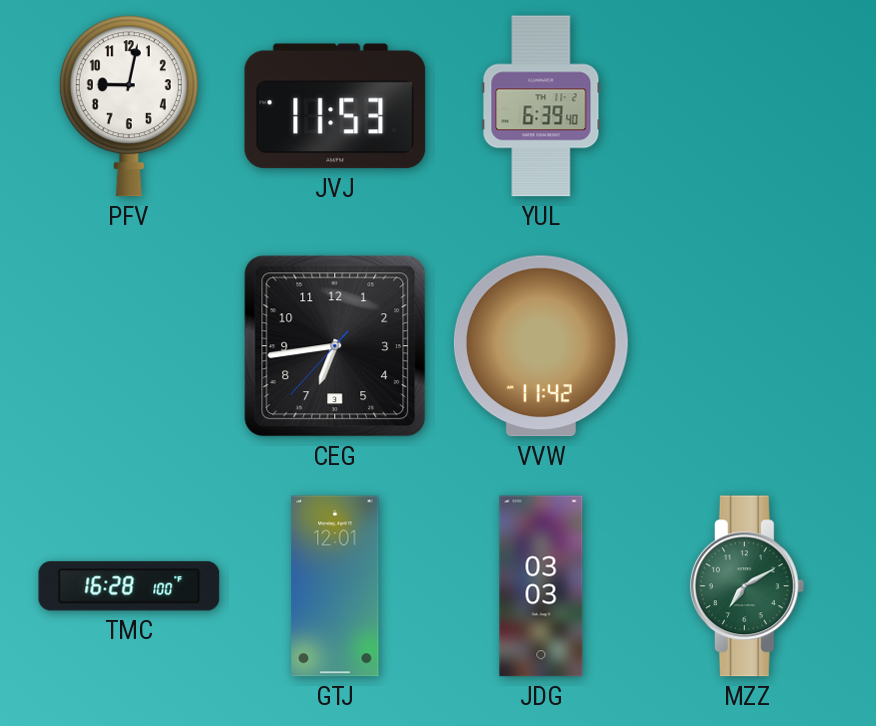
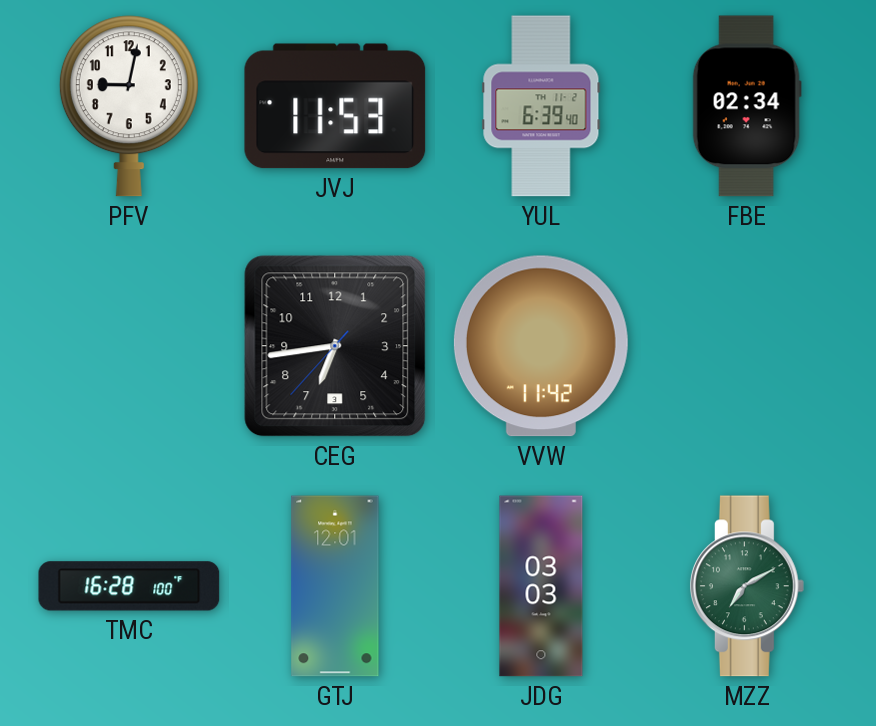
FBE: none -> 02:34
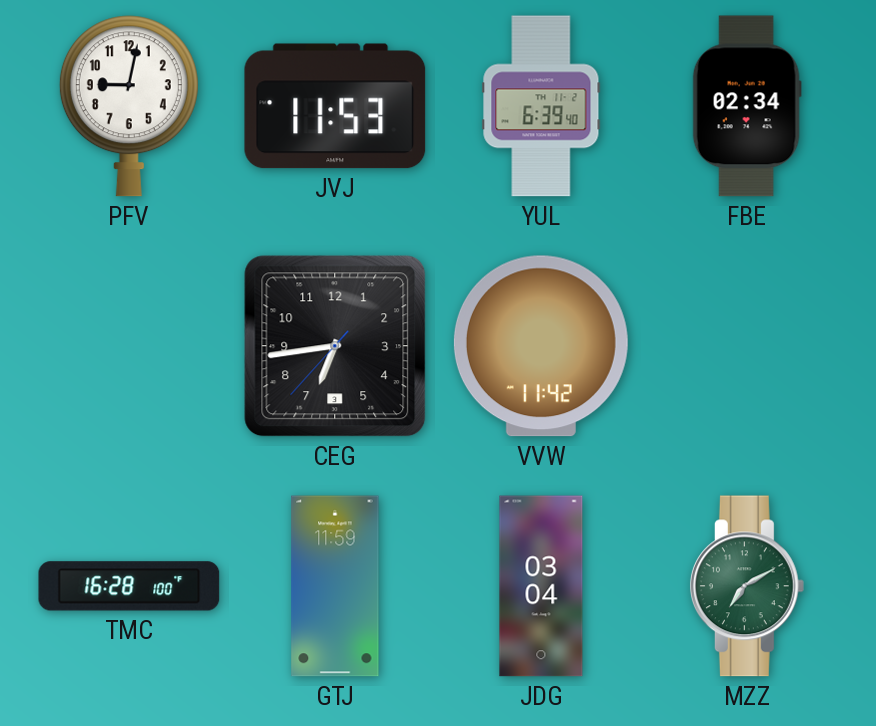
GTJ: 12:01 -> 11:59
JDG: 03:03 -> 03:04
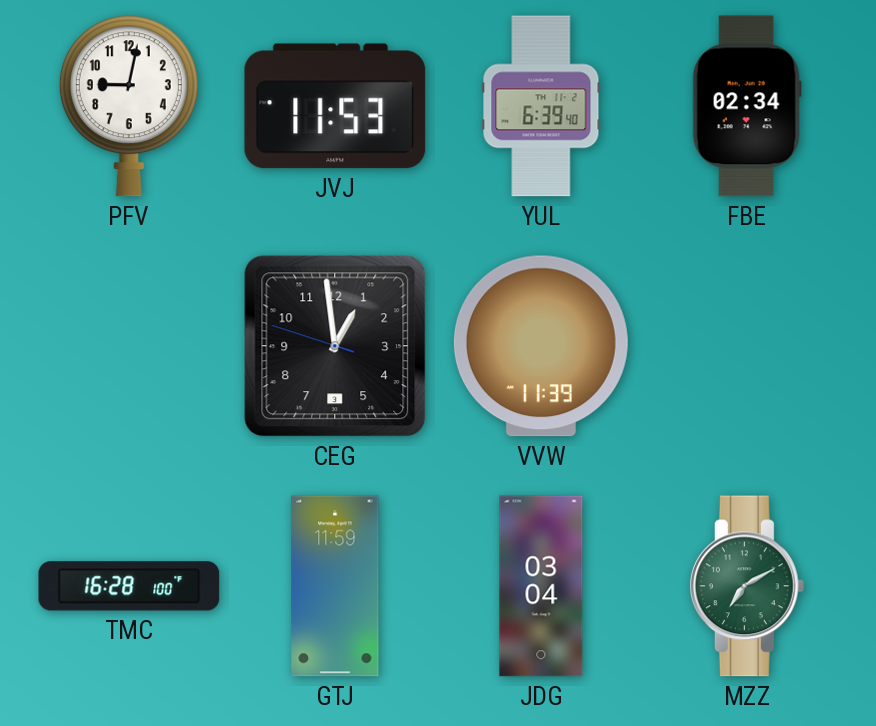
CEG: 6:43 -> 12:58
VVW: 11:42 -> 11:39
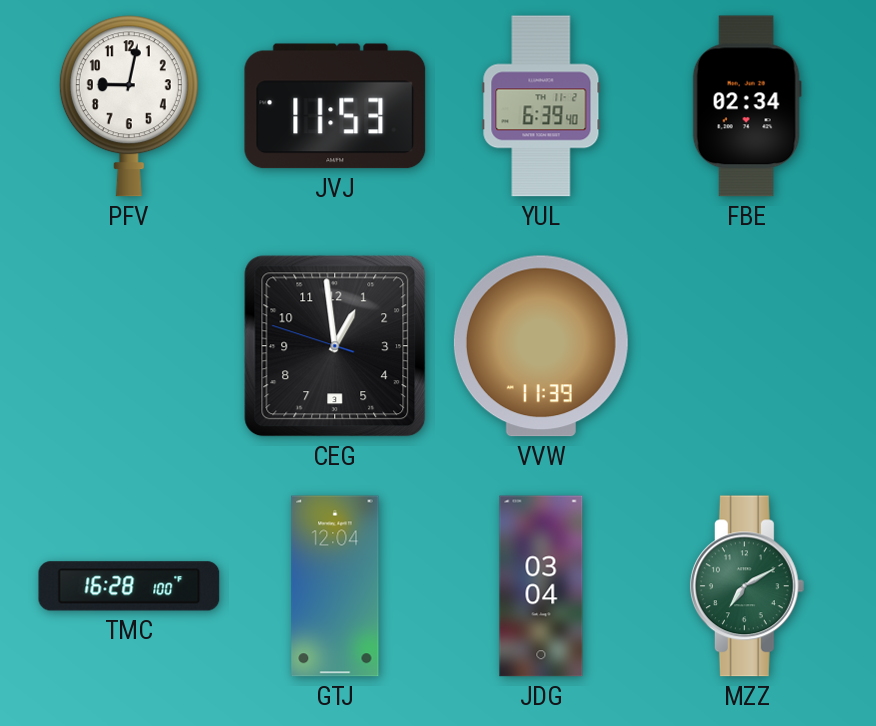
GTJ: 11:59 -> 12:04
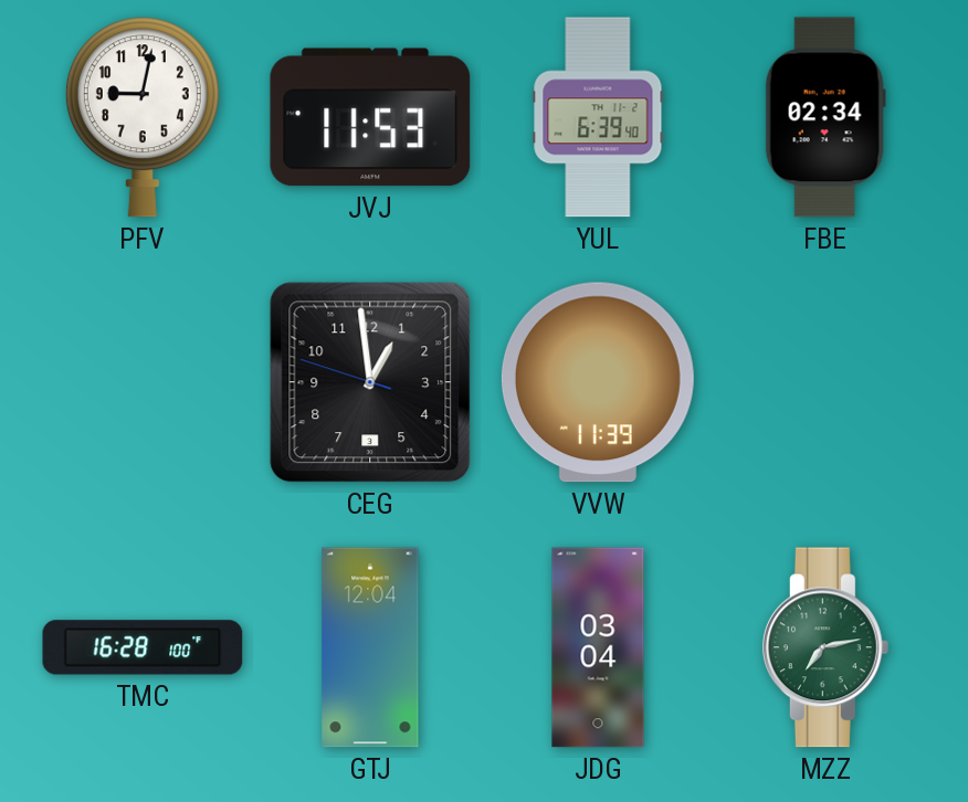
MZZ: 7:10 -> 7:13
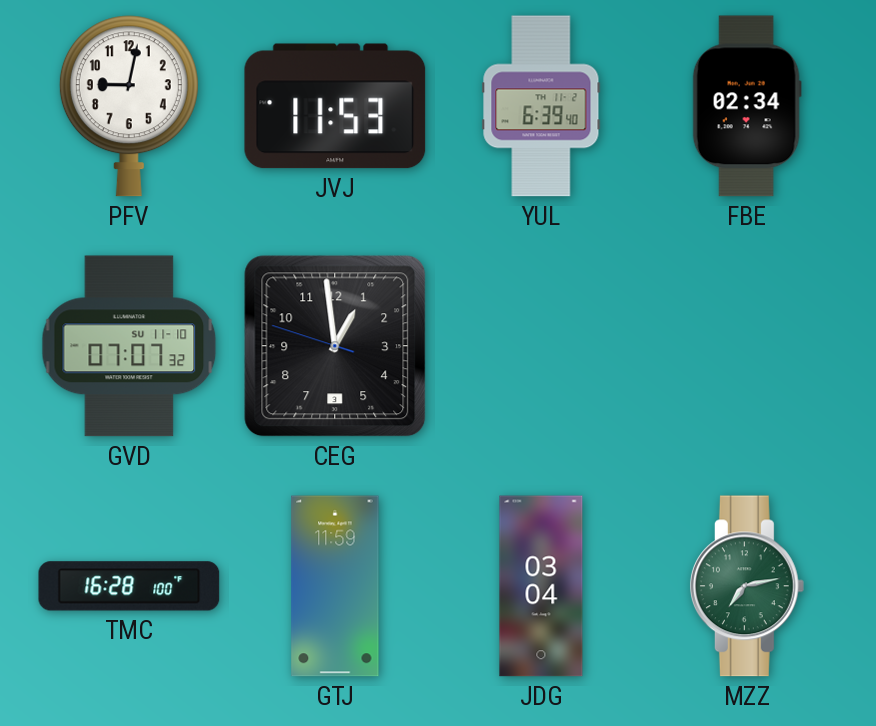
GVD: none -> 07:07
VVW: 11:39 -> none
GTJ: 12:04 -> 11:59
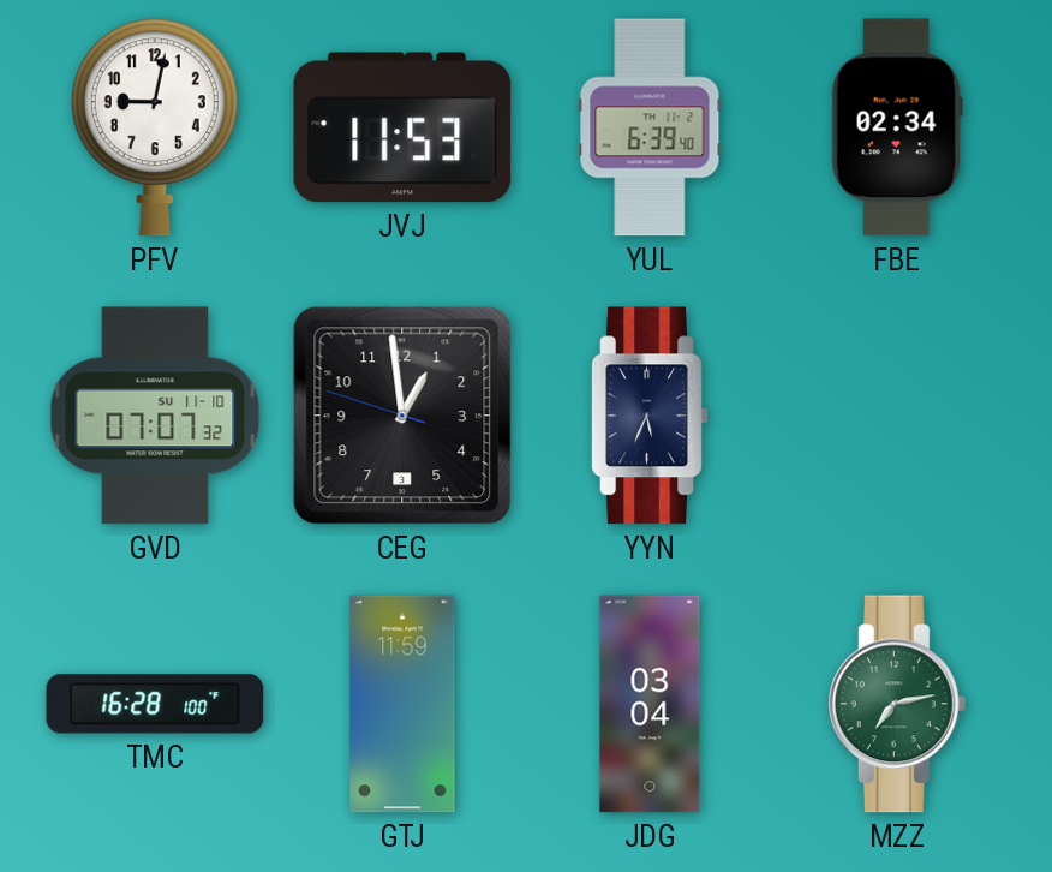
YYN: none -> 5:34
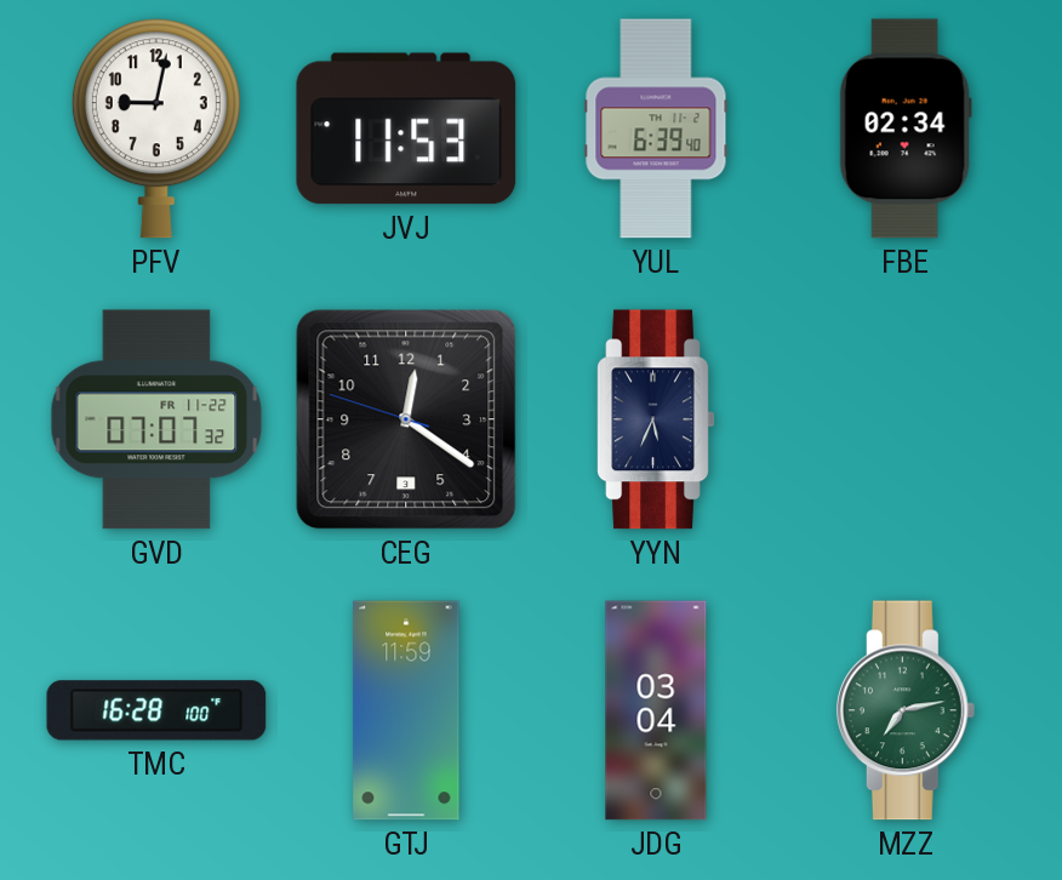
GVD date: SU 11-10 -> FR 11-22
CEG: 12:58 -> 12:20
